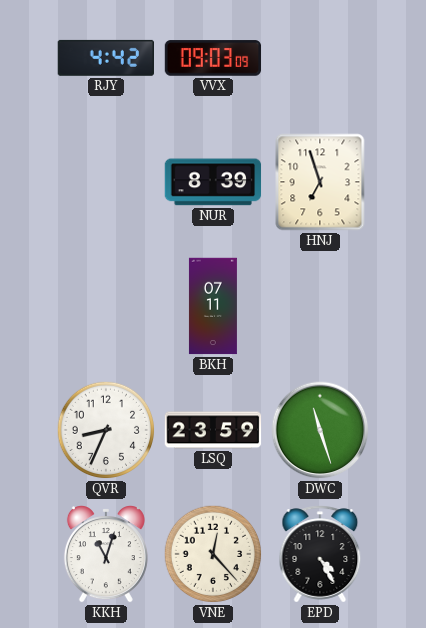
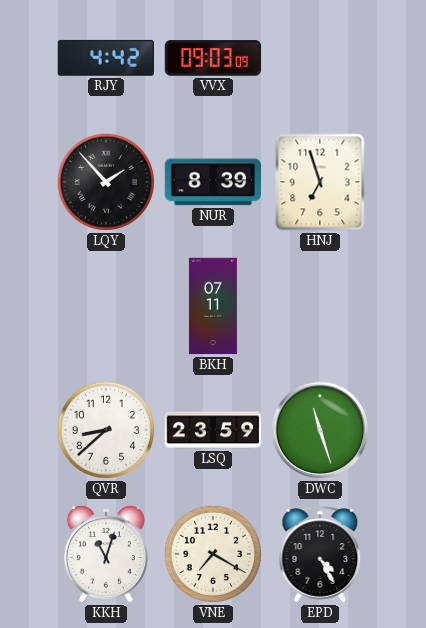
LQY: none -> 1:53
QVR: 8:34 -> 8:38
VNE: 12:23 -> 7:20
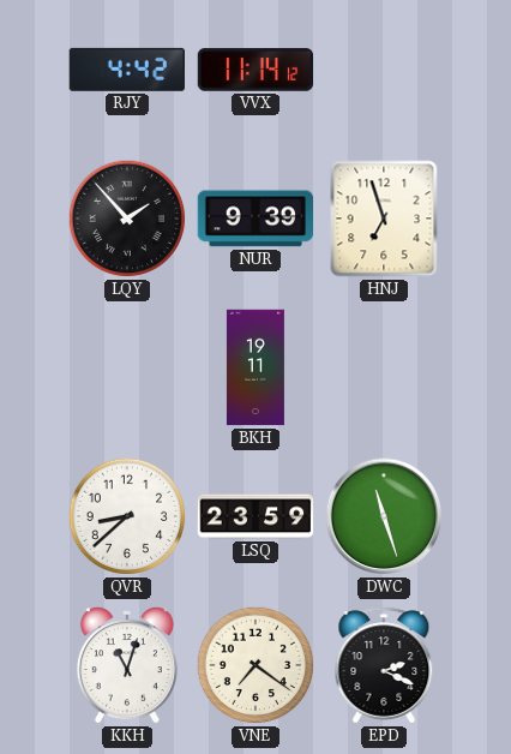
VVX: 09:03 -> 11:14
NUR: 8:39 -> 9:39
BKH: 07:11 -> 19:11
VNE: 7:20 -> 7:21
EPD: 4:25 -> 2:19
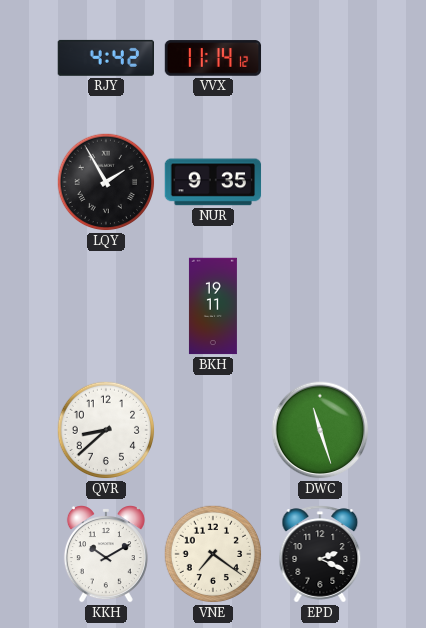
LQY: 1:53 -> 1:55
NUR: 9:39 -> 9:35
HNJ: 6:57 -> none
LSQ: 23:59 -> none
KKH: 11:03 -> 10:10
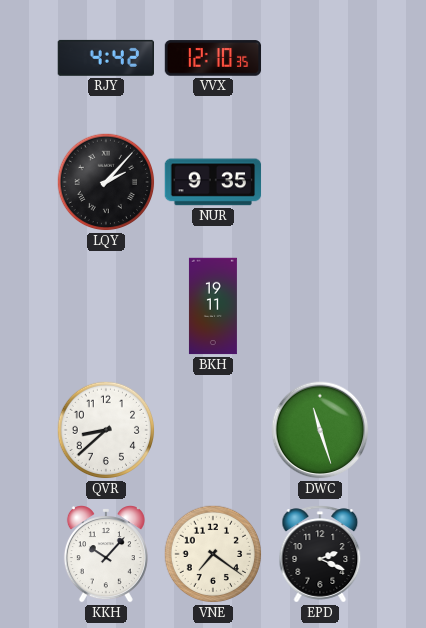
VVX: 11:14 -> 12:10
LQY: 1:55 -> 2:07
KKH: 10:10 -> 10:07
